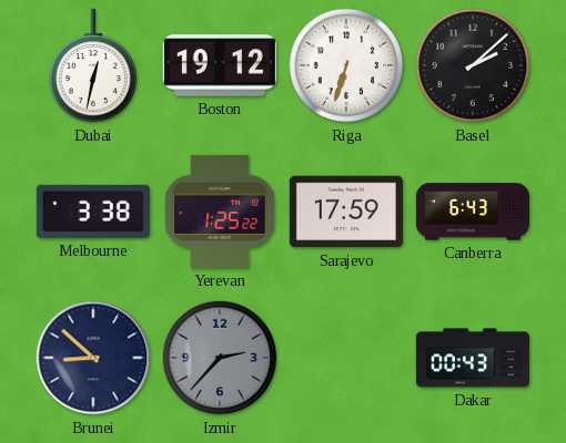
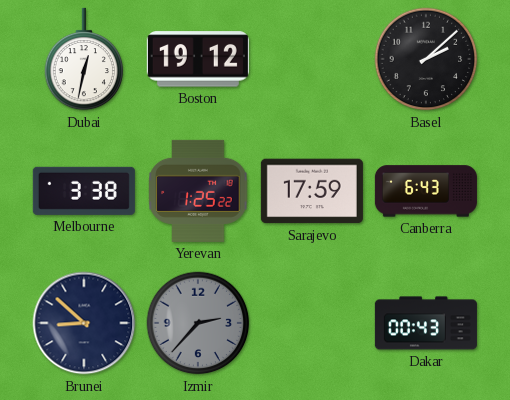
Riga: 6:33 -> none
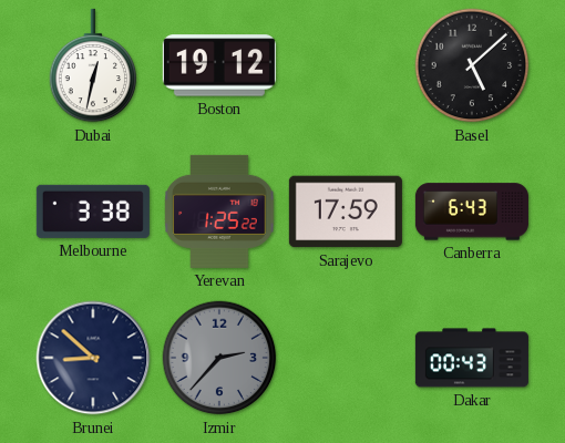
Basel: 2:08 -> 5:08
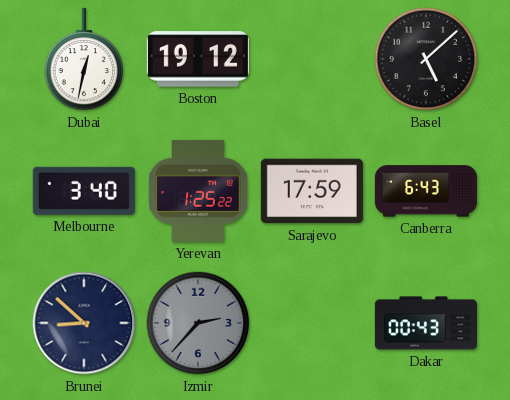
Melbourne: 3:38 -> 3:40
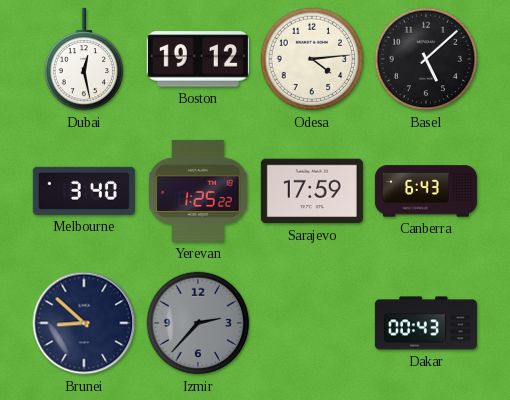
Dubai: 12:32 -> 12:28
Odesa: none -> 4:14
